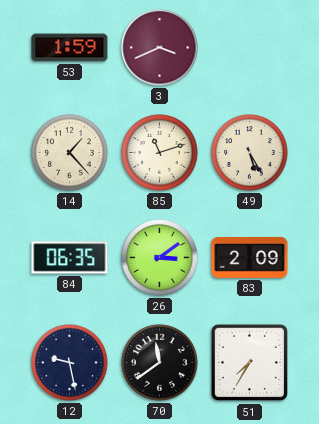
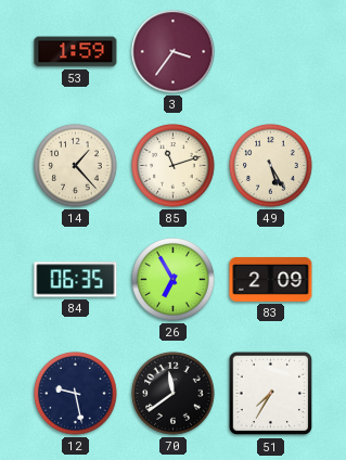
3: 3:41 -> 3:36
26: 3:09 -> 6:55
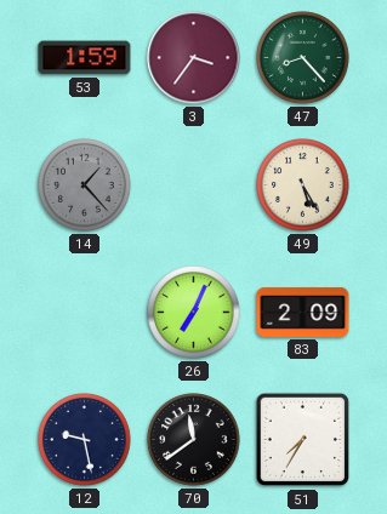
47: none -> 8:23
14 dial: cream -> grey
85: 11:12 -> none
84: 06:35 -> none
26: 6:55 -> 7:04
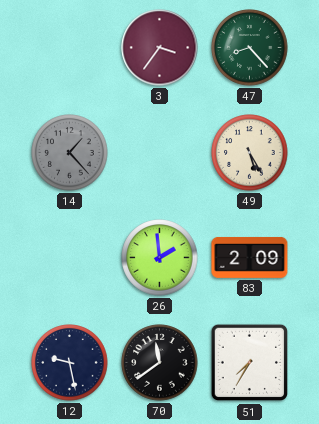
53: 1:59 -> none
26: 7:04 -> 1:59
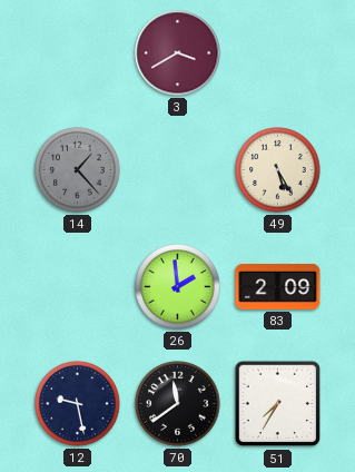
3: 3:36 -> 3:40
47: 8:23 -> none
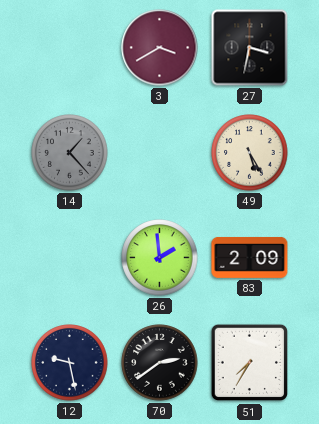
27: none -> 3:32
70: 11:39 -> 2:39
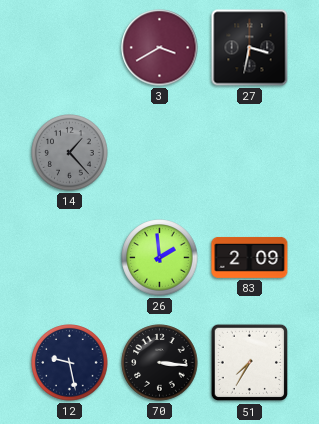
49: 5:25 -> none
70: 2:39 -> 3:16
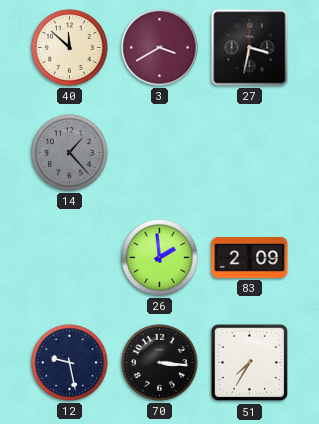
40: none -> 11:52
